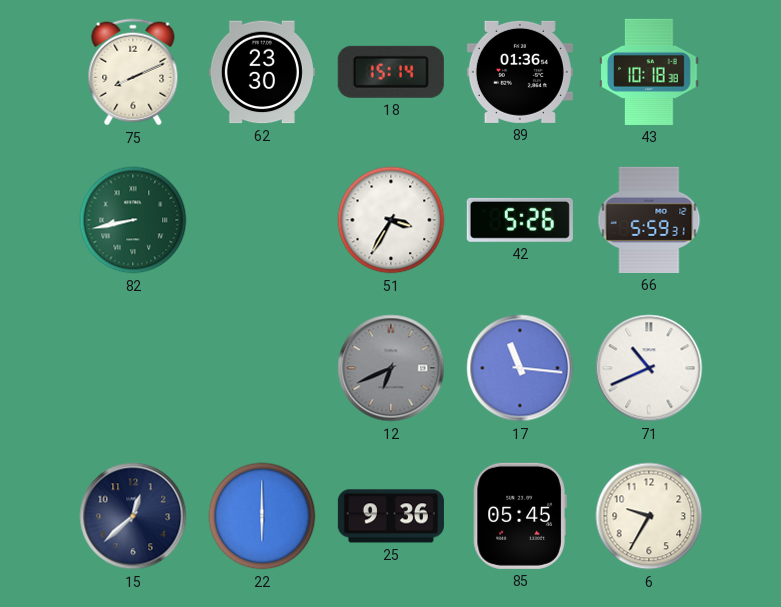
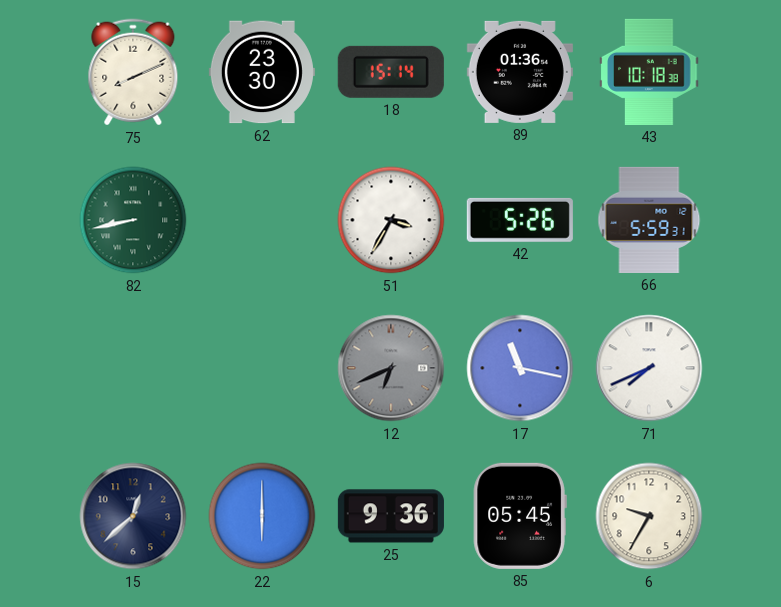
17: 11:16 -> 11:17
71: 10:41 -> 7:41
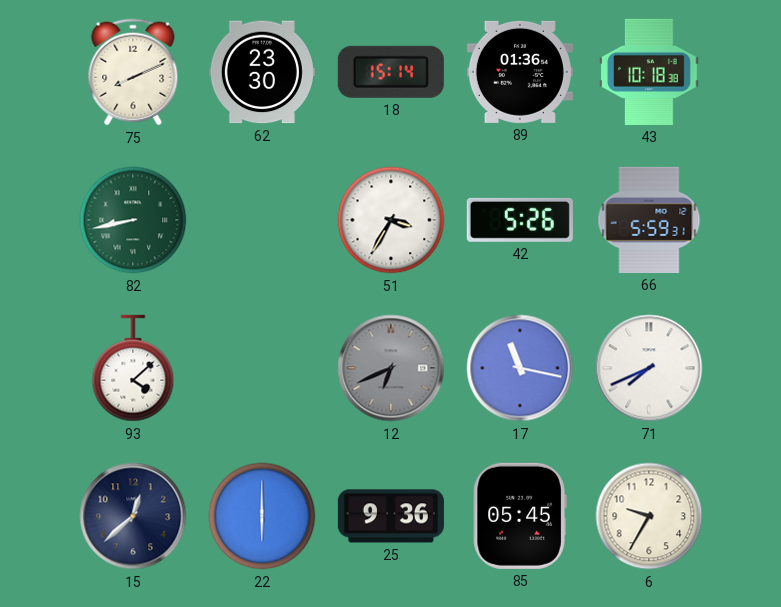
93: none -> 4:08
